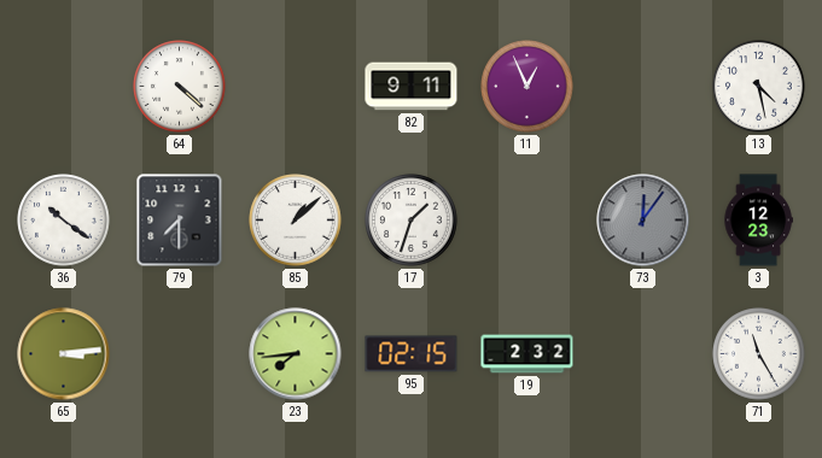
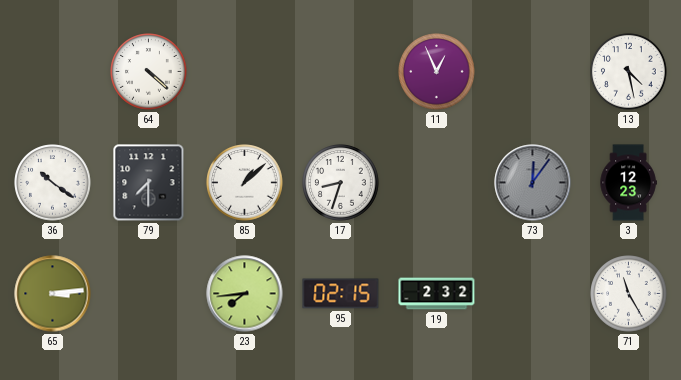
82: 9:11 -> none
17: 1:33 -> 8:33
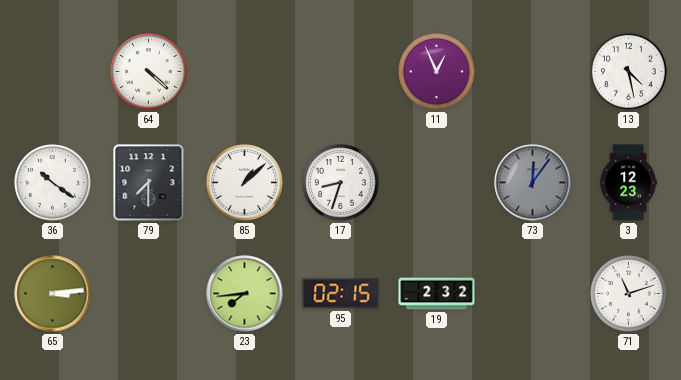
71: 11:25 -> 11:12
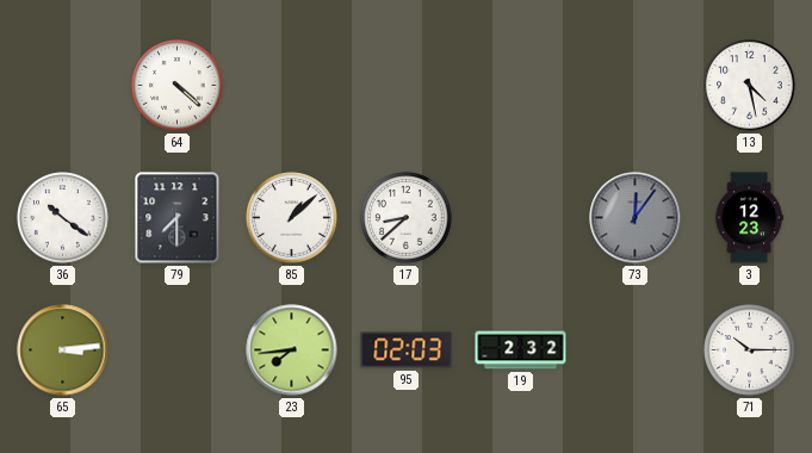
11: 12:56 -> none
17: 8:33 -> 8:38
95: 02:15 -> 02:03
71: 11:12 -> 10:15
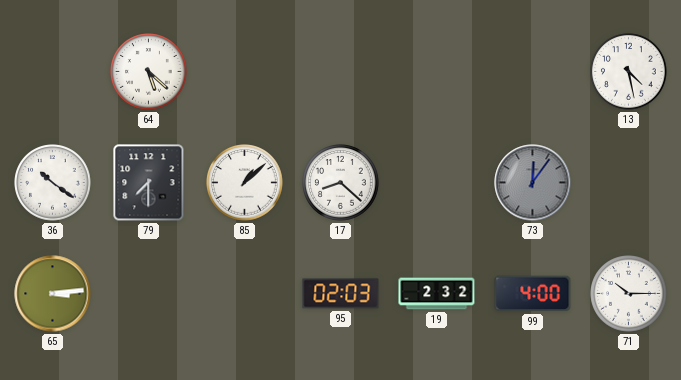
64: 4:22 -> 5:22
17: 8:38 -> 8:22
3: 12:23 -> none
23: 7:44 -> none
99: none -> 4:00
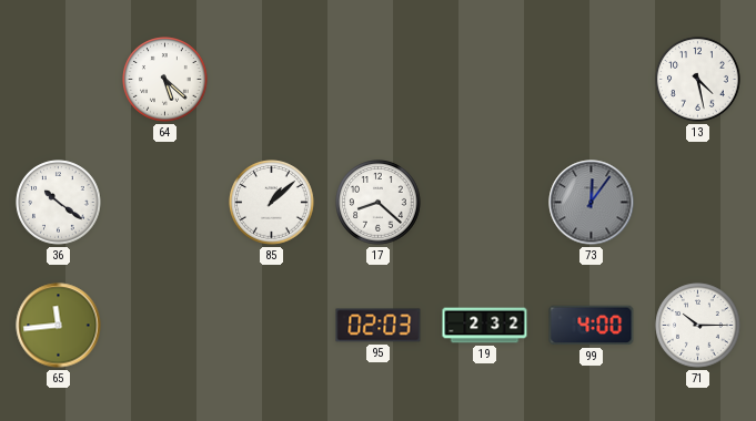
79: 7:30 -> none
65: 3:14 -> 11:44
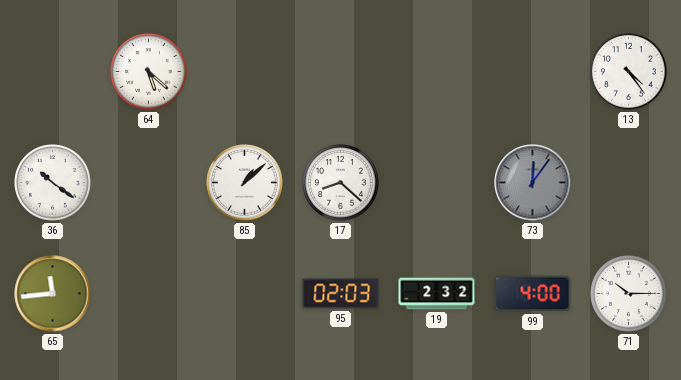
13: 4:28 -> 4:24
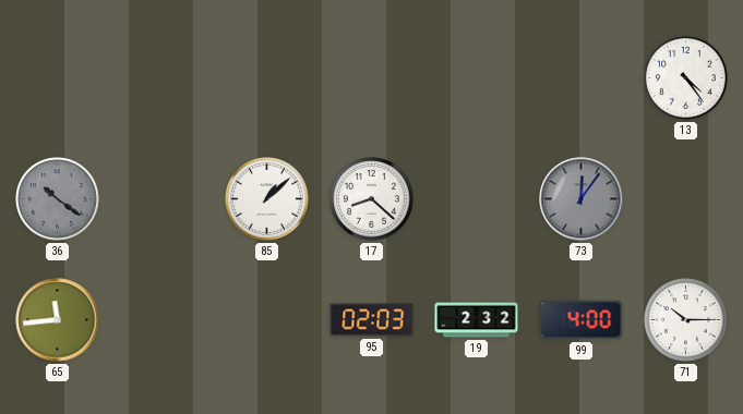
64: 5:22 -> none
36 dial: white -> grey
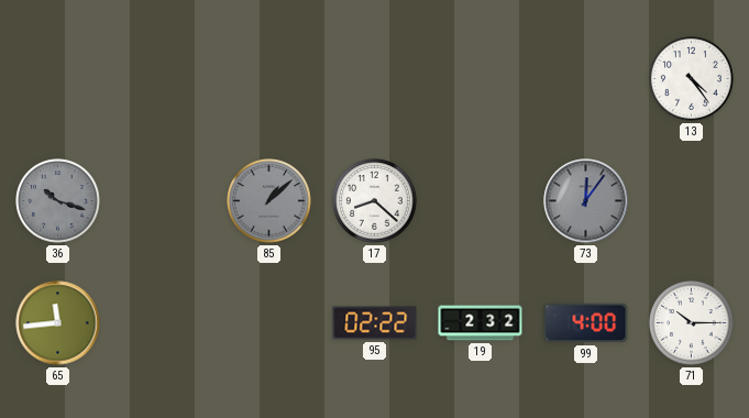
36: 10:21 -> 10:18
85 dial: white -> grey
95: 02:03 -> 02:22
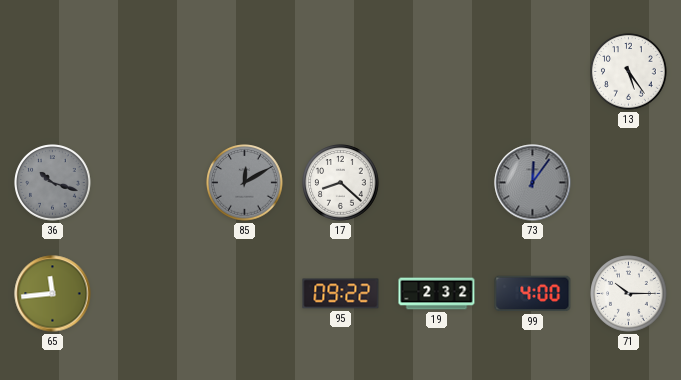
13: 4:24 -> 5:24
85: 1:08 -> 12:10
95: 02:22 -> 09:22
